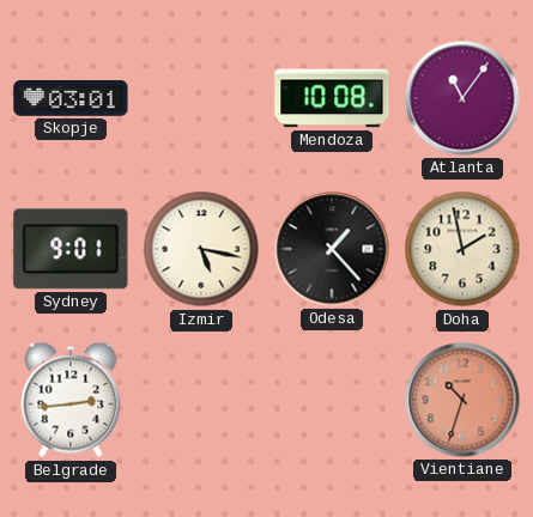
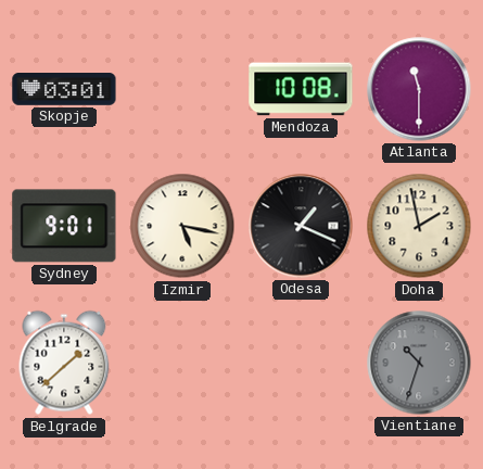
Atlanta: 11:06 -> 11:30
Odesa: 1:23 -> 1:19
Belgrade: 2:44 -> 1:38
Vientiane dial: salmon -> grey
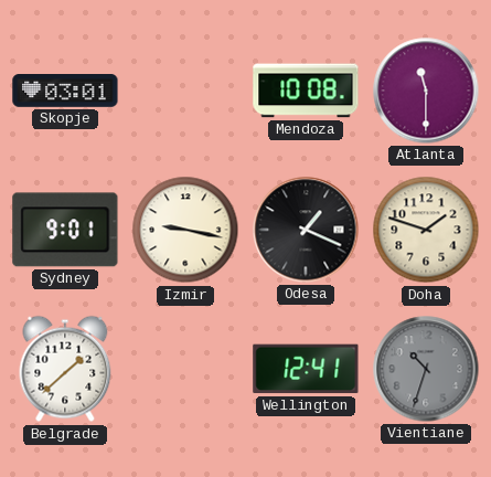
Izmir: 5:17 -> 9:17
Doha: 1:58 -> 1:48
Wellington: none -> 12:41
